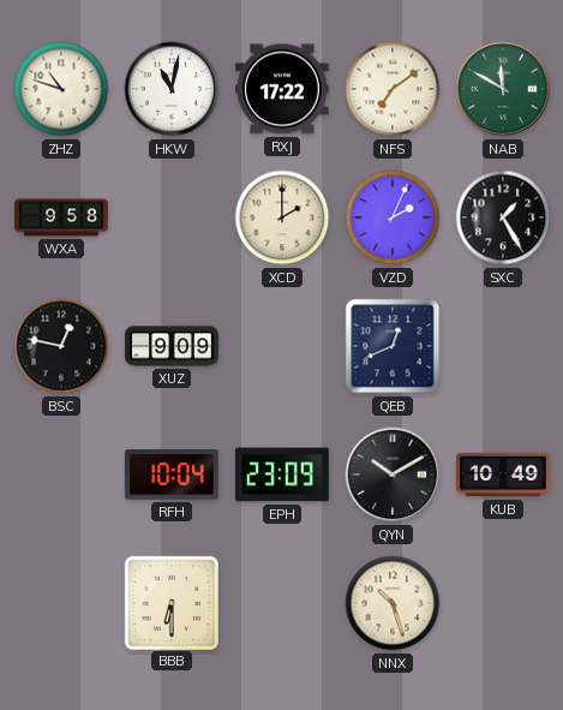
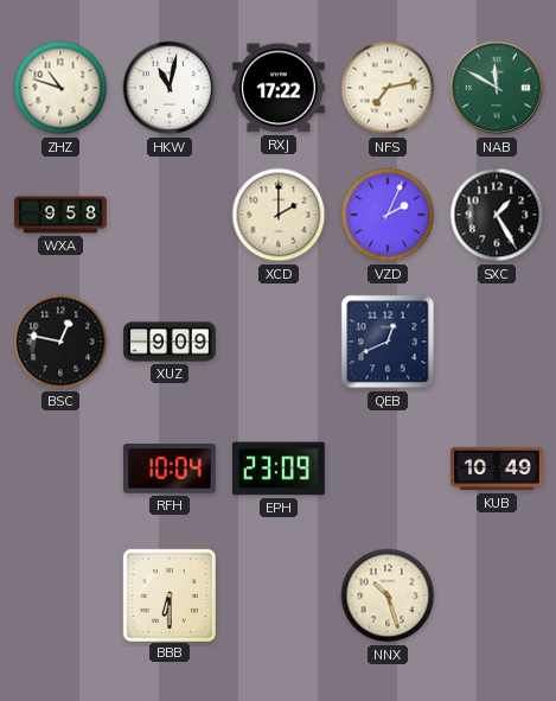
NFS: 7:09 -> 7:13
QYN: 10:10 -> none
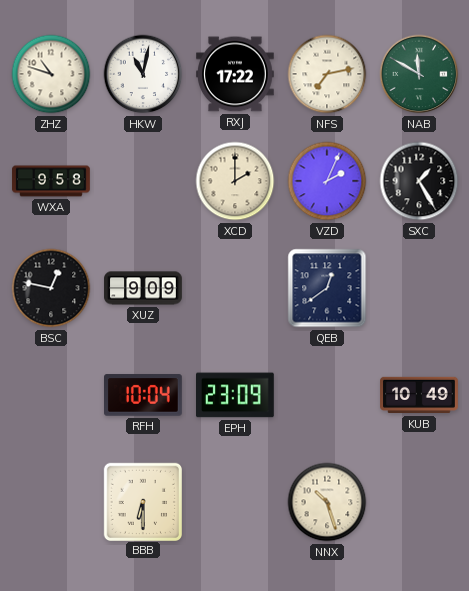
QEB: 12:41 -> 12:39
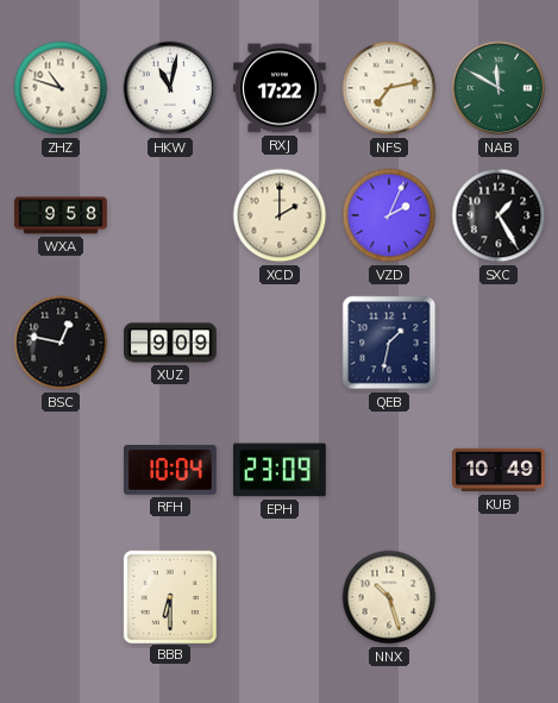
QEB: 12:39 -> 1:32
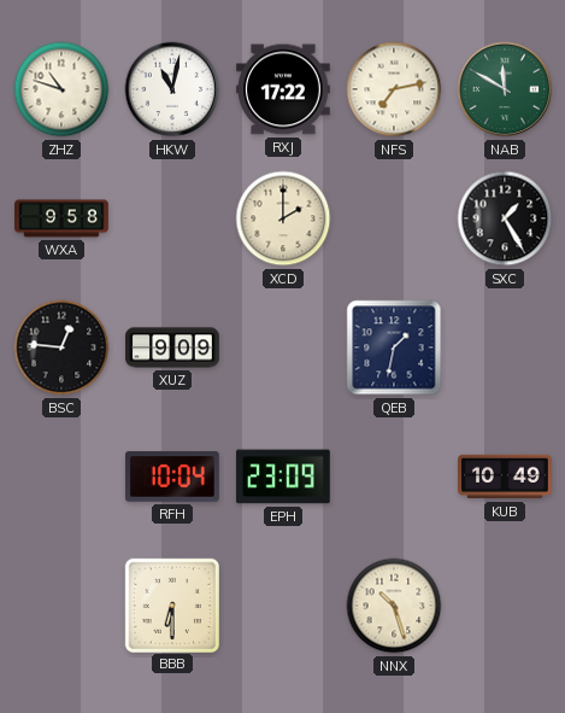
VZD: 2:04 -> none
BSC: 12:47 -> 12:46
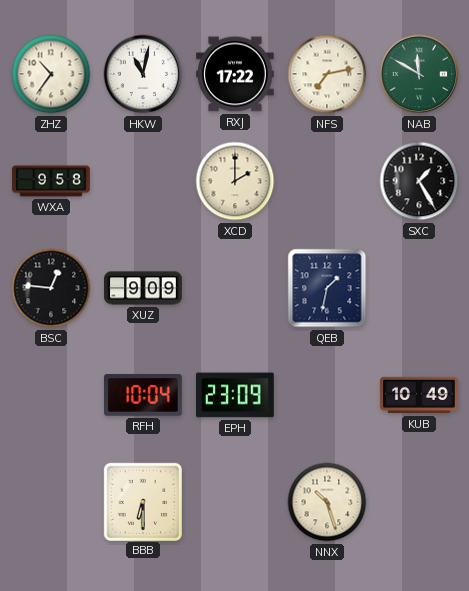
ZHZ: 10:48 -> 10:36
